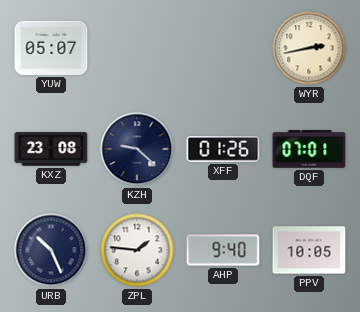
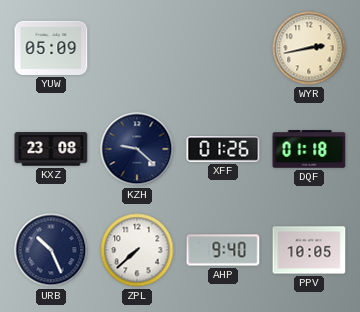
YUW: 05:07 -> 05:09
DQF: 07:01 -> 01:18
ZPL: 1:46 -> 7:38
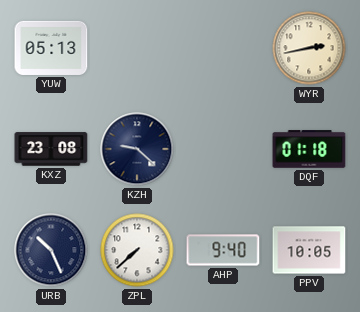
YUW: 05:09 -> 05:13
XFF: 01:26 -> none
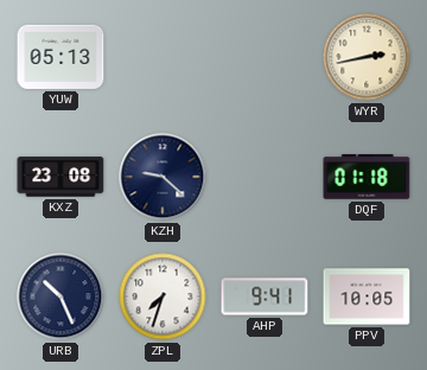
ZPL: 7:38 -> 7:33
AHP: 9:40 -> 9:41
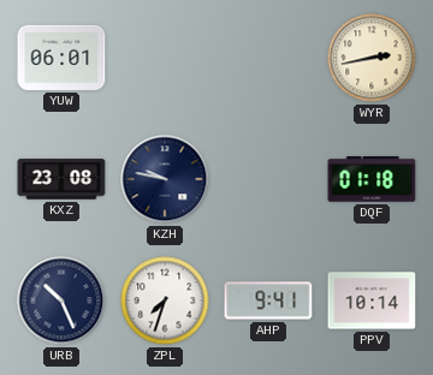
YUW: 05:13 -> 06:01
KZH: 9:22 -> 9:47
PPV: 10:05 -> 10:14
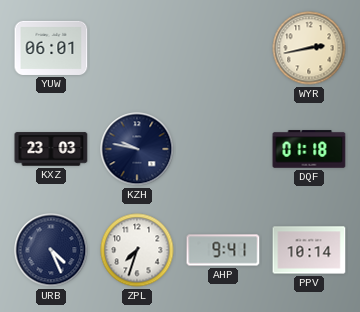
KXZ: 23:08 -> 23:03
URB: 10:26 -> 4:26
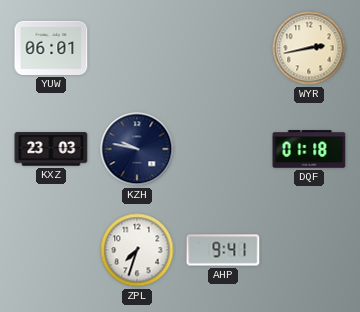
URB: 4:26 -> none
PPV: 10:14 -> none
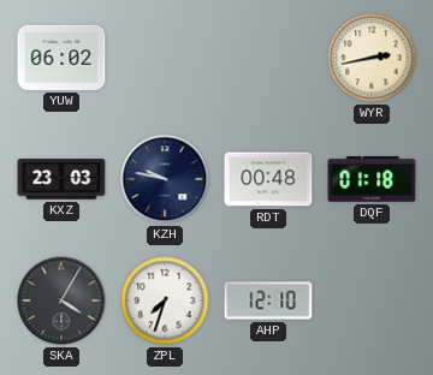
YUW: 06:01 -> 06:02
RDT: none -> 00:48
SKA: none -> 4:05
AHP: 9:41 -> 12:10
